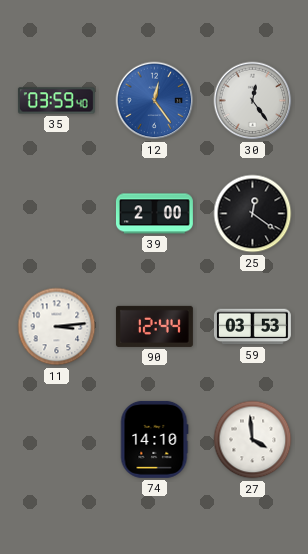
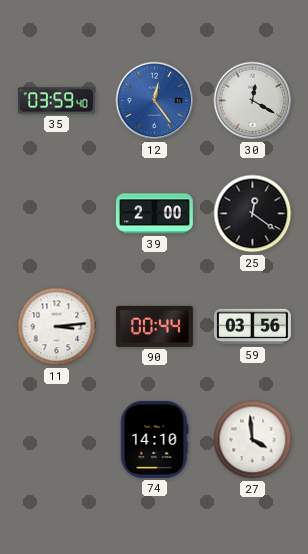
30: 12:24 -> 12:20
90: 12:44 -> 00:44
59: 03:53 -> 03:56
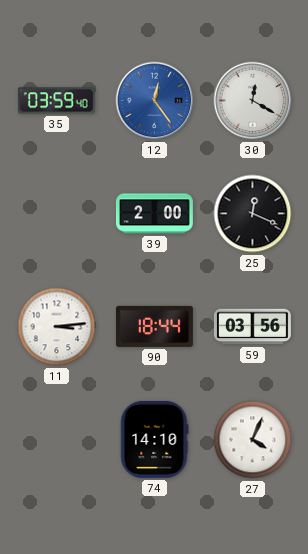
25: 12:21 -> 12:19
90: 00:44 -> 18:44
27: 3:59 -> 4:04
